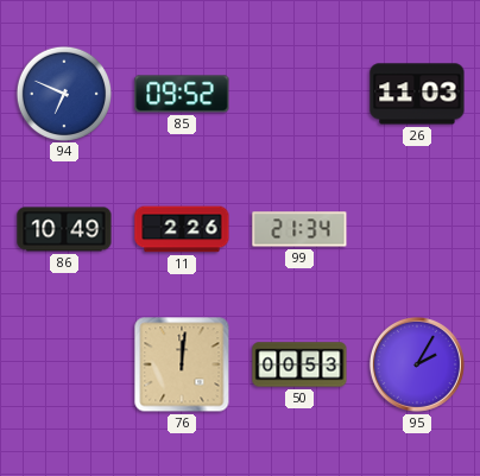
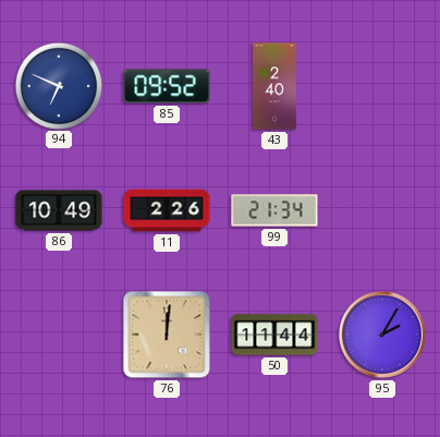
43: none -> 2:40
26: 11:03 -> none
50: 00:53 -> 11:44
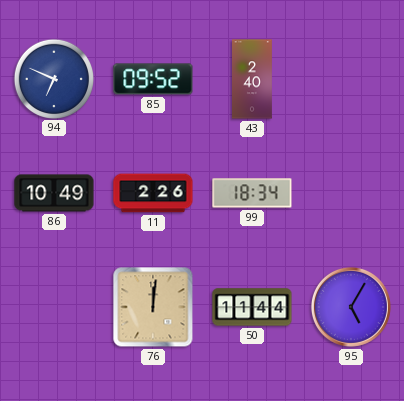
99: 21:34 -> 18:34
95: 2:05 -> 5:05
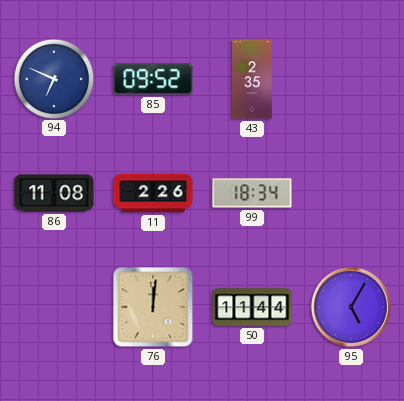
43: 2:40 -> 2:35
86: 10:49 -> 11:08
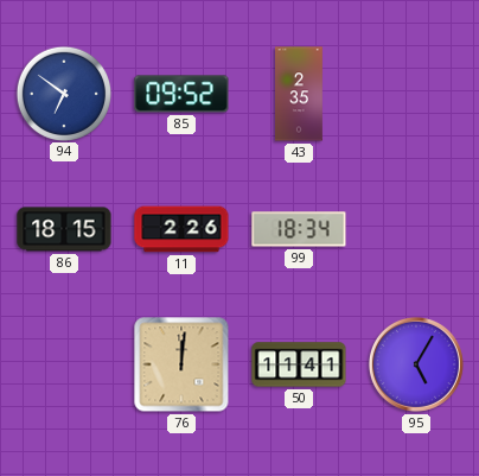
94: 6:49 -> 6:51
86: 11:08 -> 18:15
50: 11:44 -> 11:41
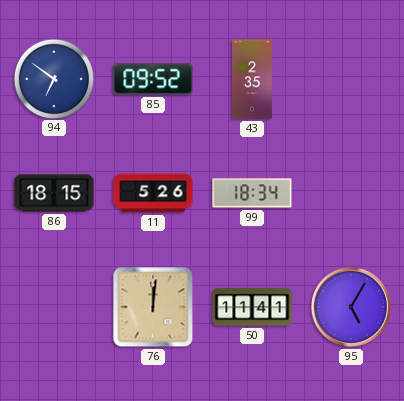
11: 2:26 -> 5:26
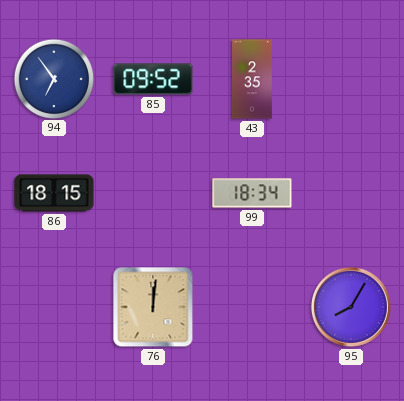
94: 6:51 -> 6:54
11: 5:26 -> none
50: 11:41 -> none
95: 5:05 -> 8:05
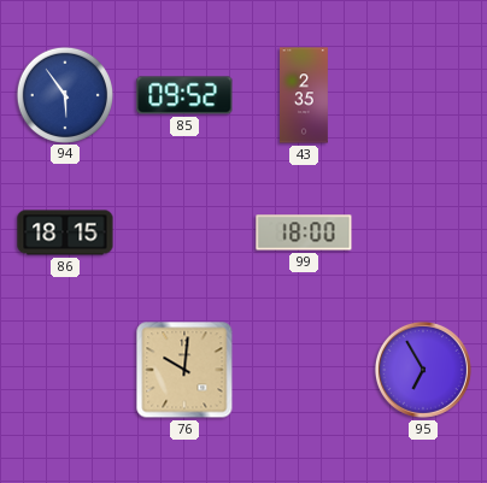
94: 6:54 -> 5:54
99: 18:34 -> 18:00
76: 12:01 -> 10:01
95: 8:05 -> 6:55
